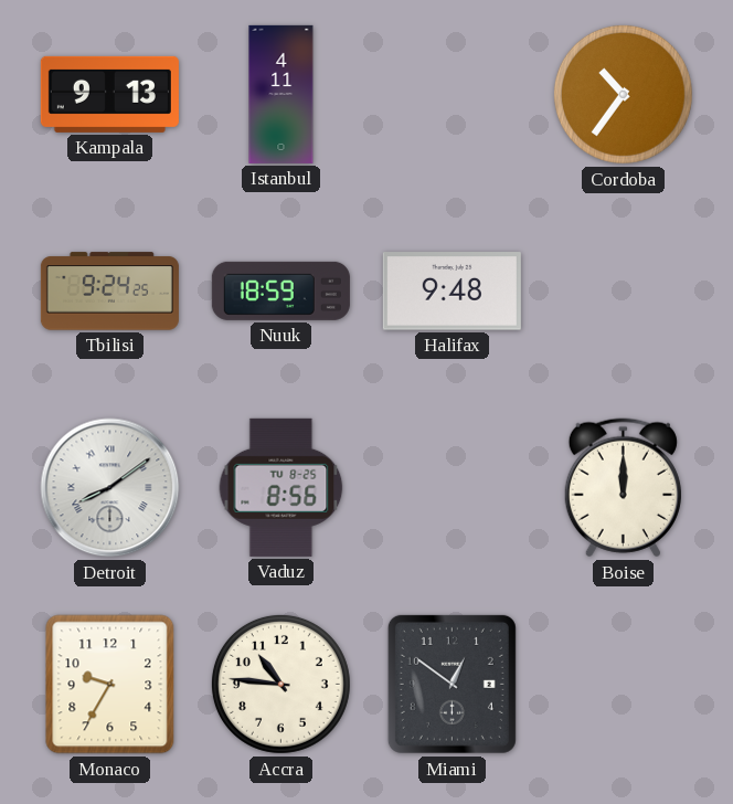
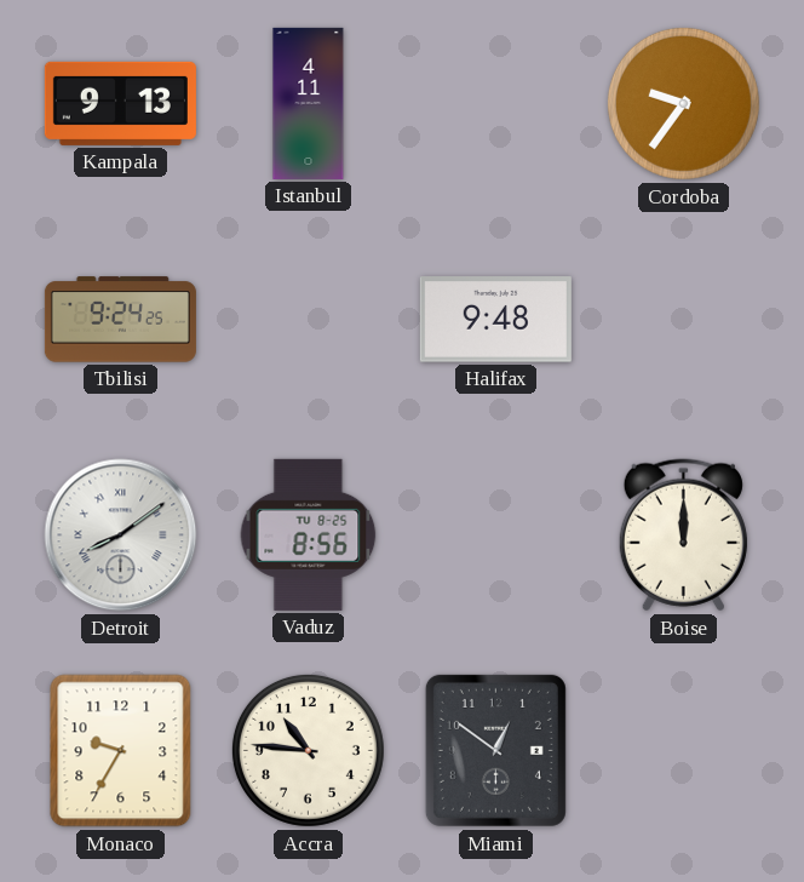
Cordoba: 10:36 -> 9:36
Nuuk: 18:59 -> none
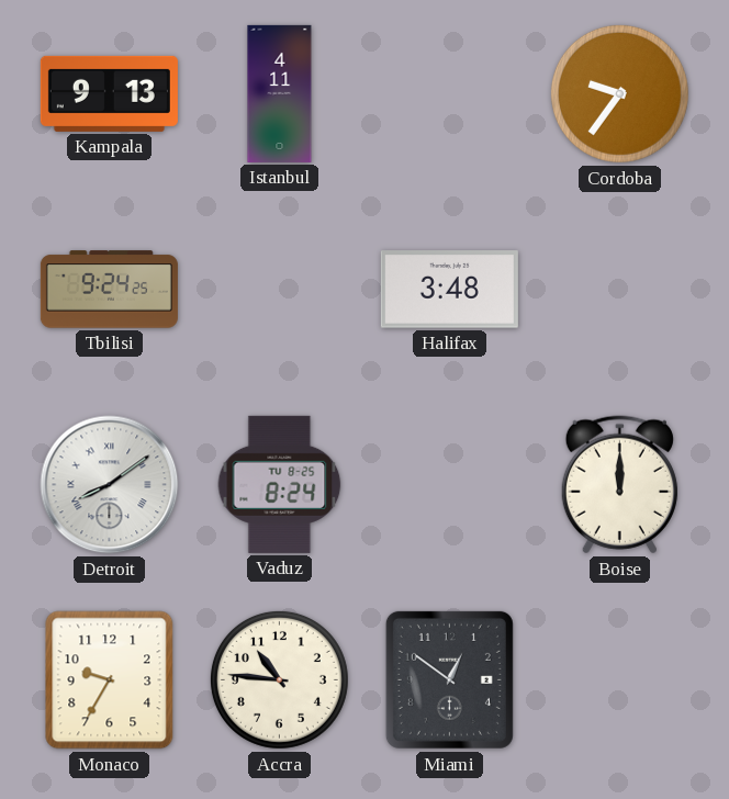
Halifax: 9:48 -> 3:48
Vaduz: 8:56 -> 8:24
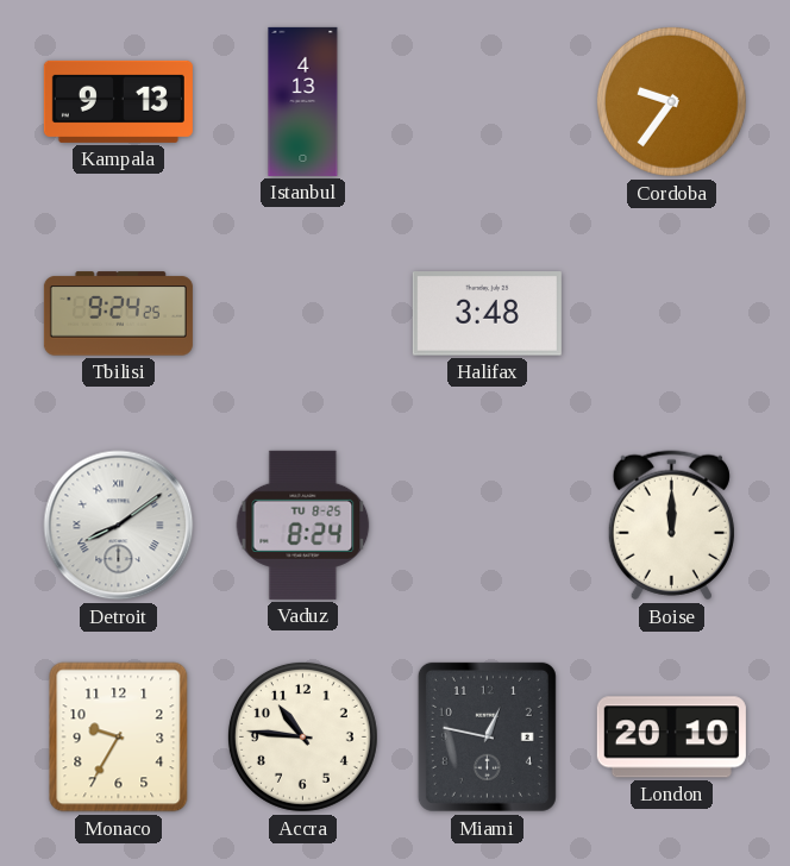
Istanbul: 4:11 -> 4:13
Miami: 12:51 -> 12:47
London: none -> 20:10
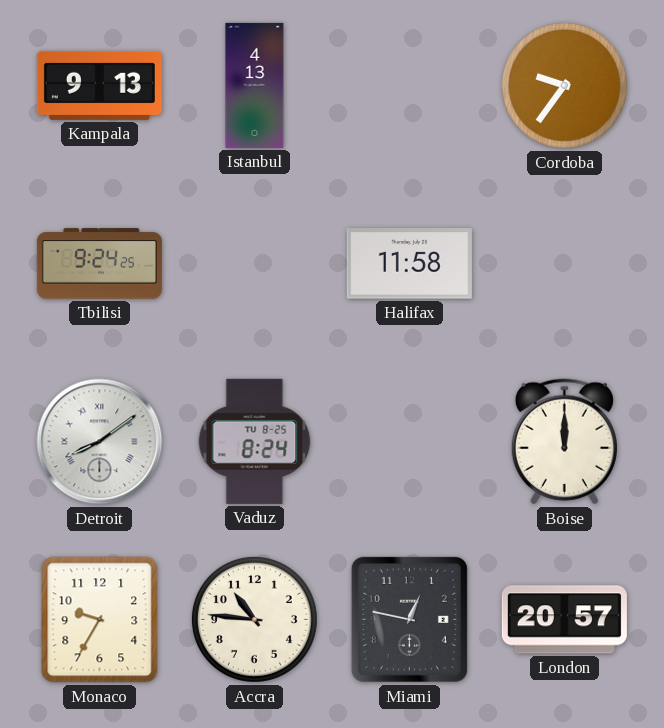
Halifax: 3:48 -> 11:58
London: 20:10 -> 20:57
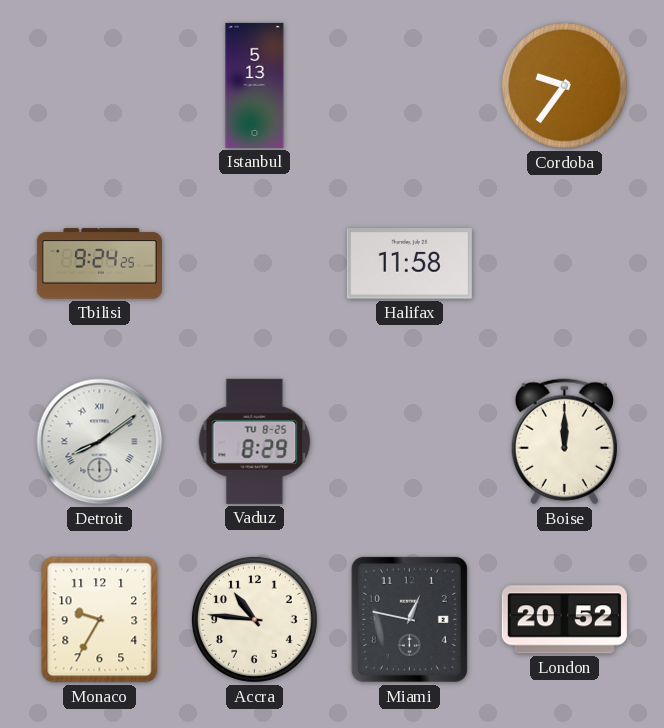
Kampala: 9:13 -> none
Istanbul: 4:13 -> 5:13
Vaduz: 8:24 -> 8:29
London: 20:57 -> 20:52
